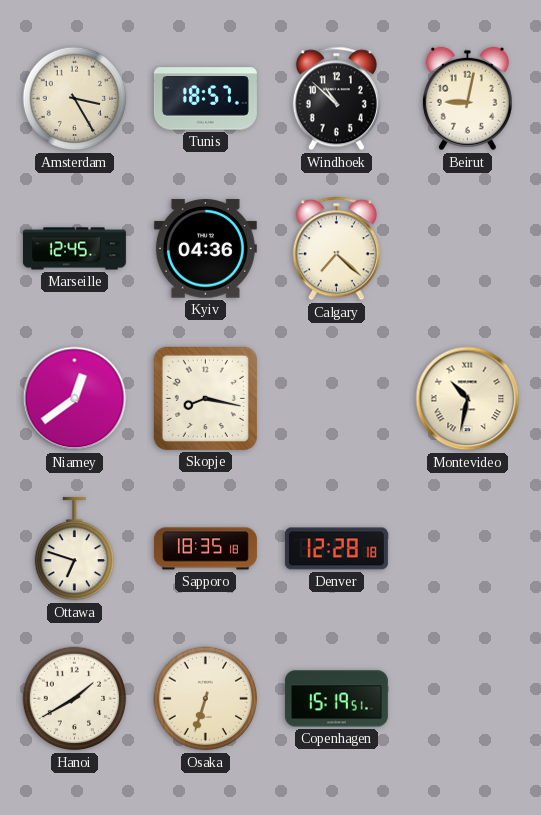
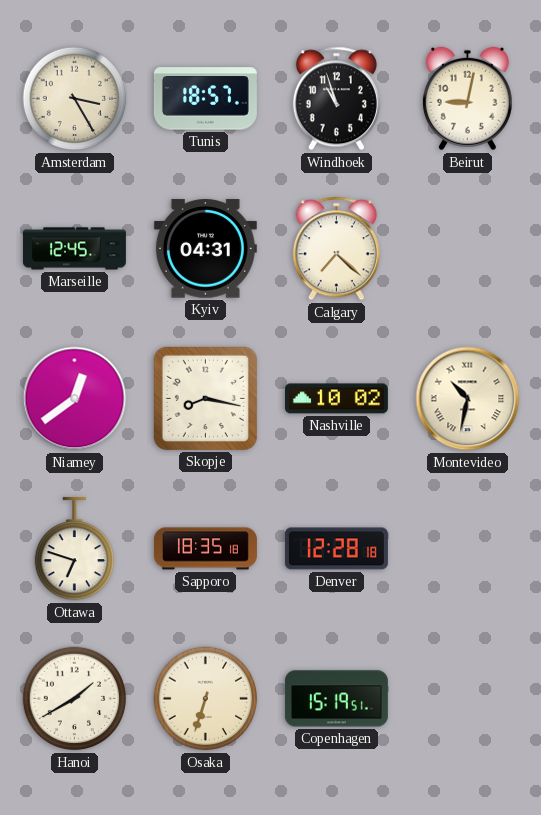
Windhoek: 10:52 -> 10:57
Kyiv: 04:36 -> 04:31
Nashville: none -> 10:02
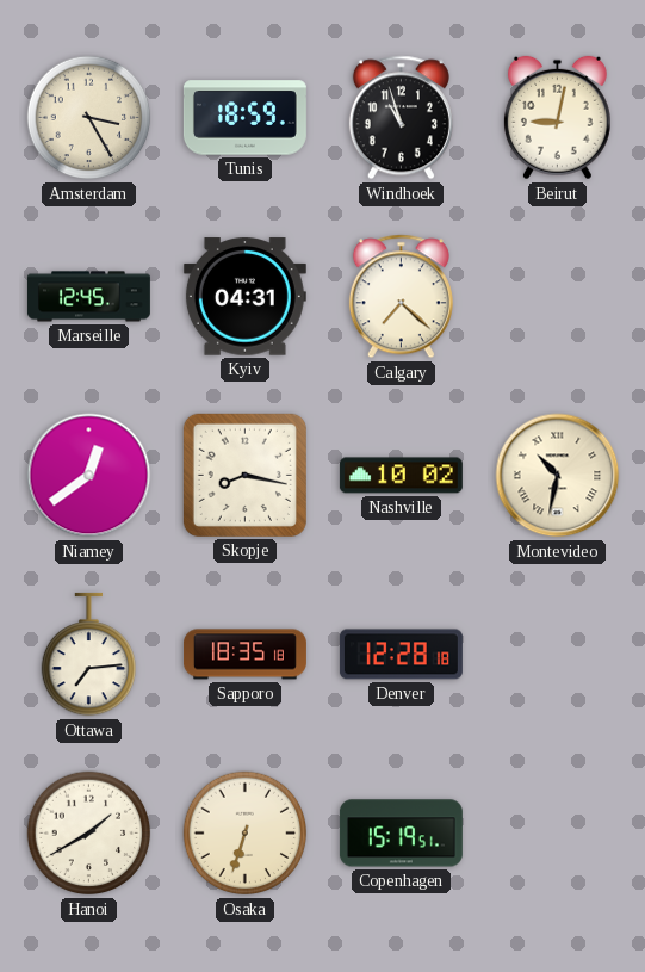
Tunis: 18:57 -> 18:59
Ottawa: 6:48 -> 7:14
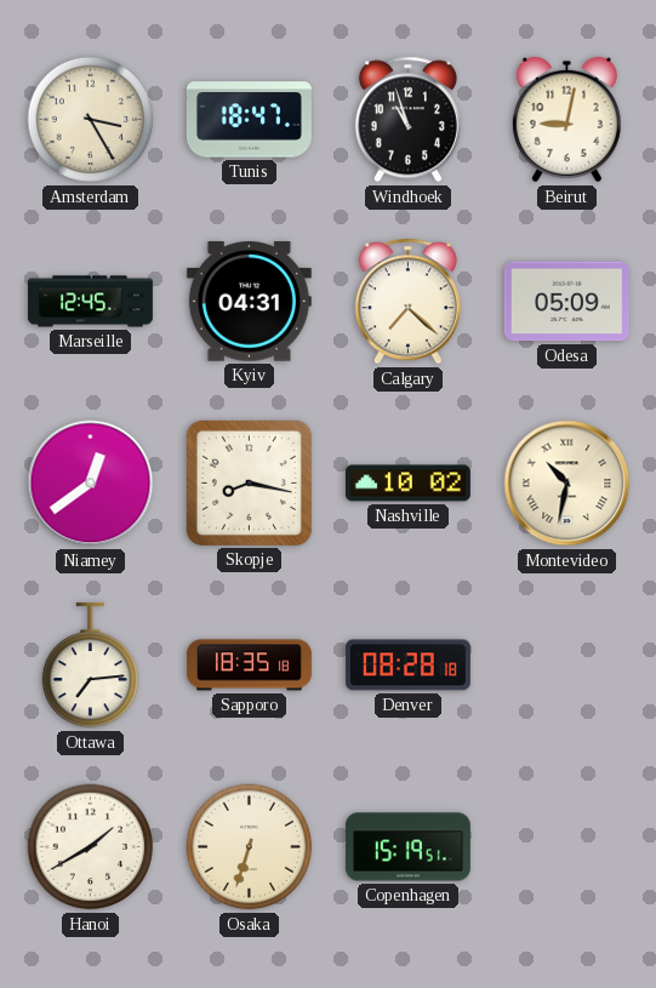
Tunis: 18:59 -> 18:47
Odesa: none -> 05:09
Denver: 12:28 -> 08:28
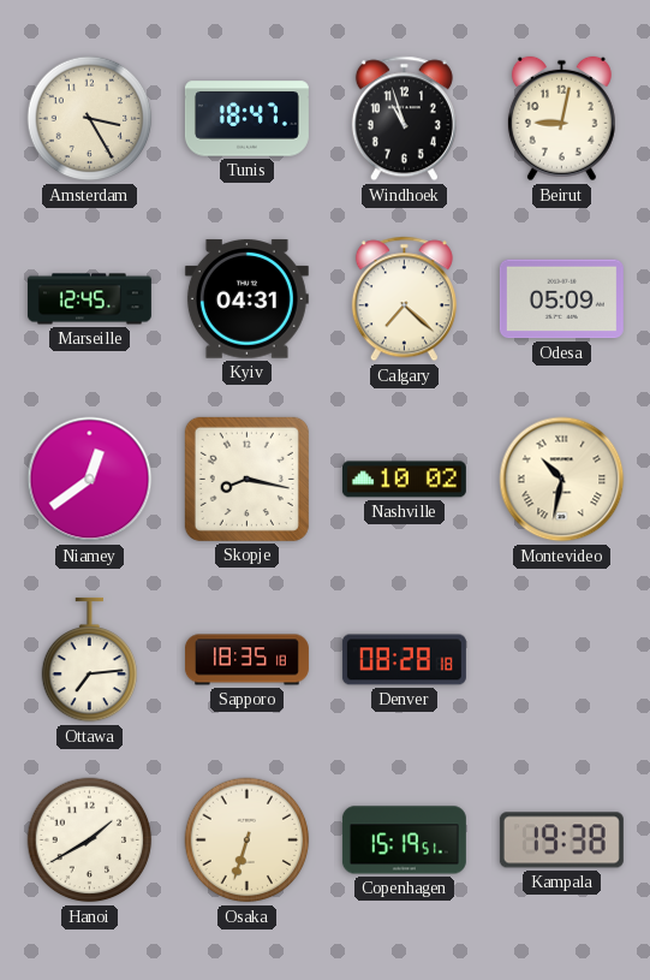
Kampala: none -> 19:38
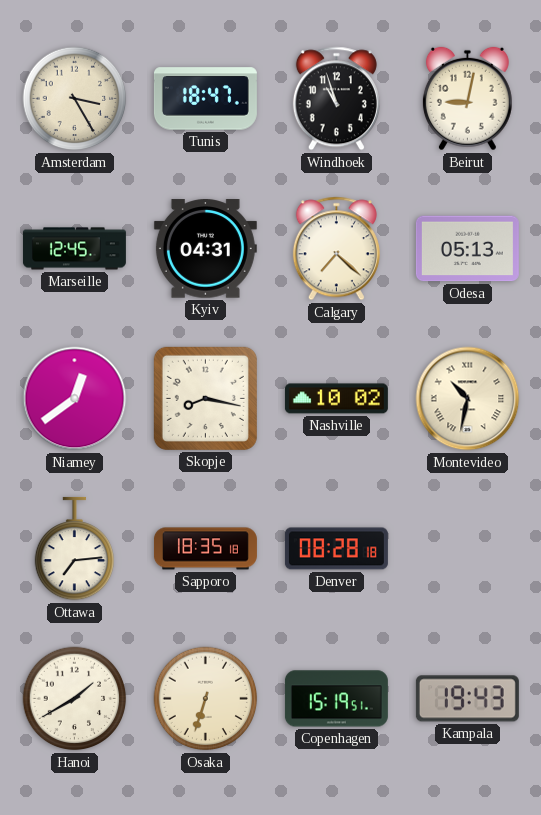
Odesa: 05:09 -> 05:13
Kampala: 19:38 -> 19:43
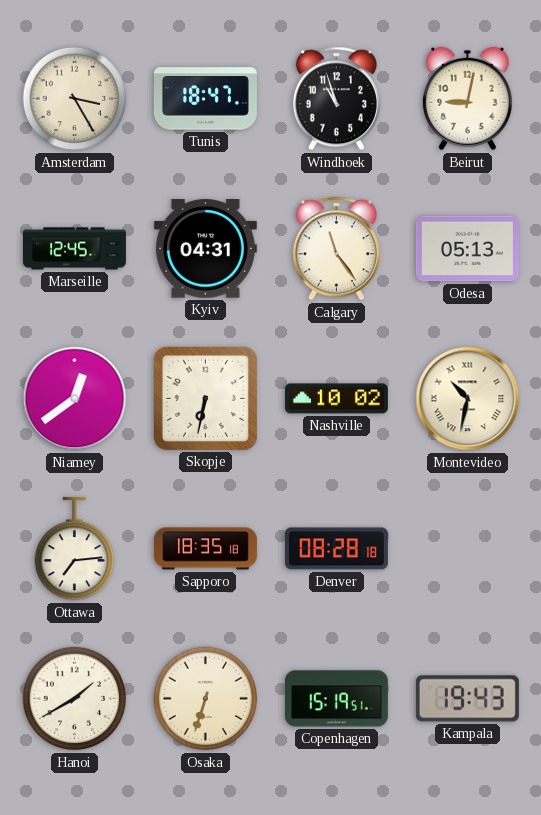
Calgary: 7:22 -> 11:24
Skopje: 8:17 -> 6:32
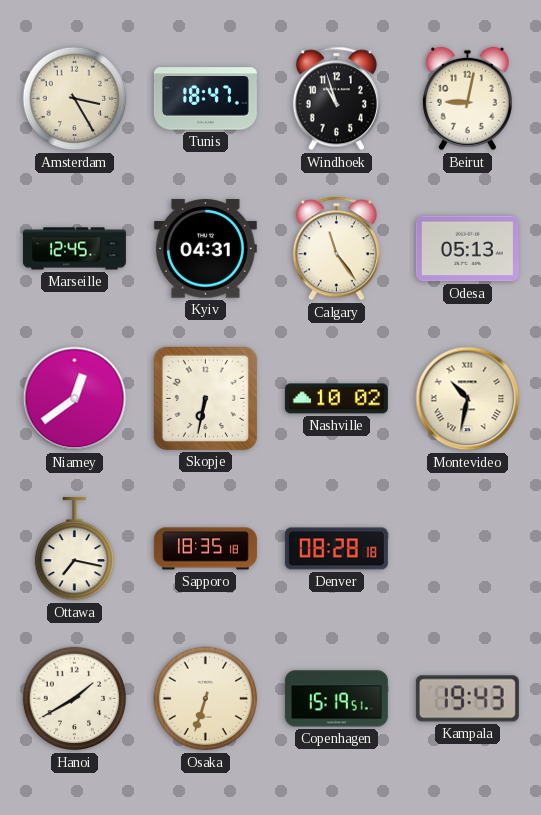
Ottawa: 7:14 -> 7:17
